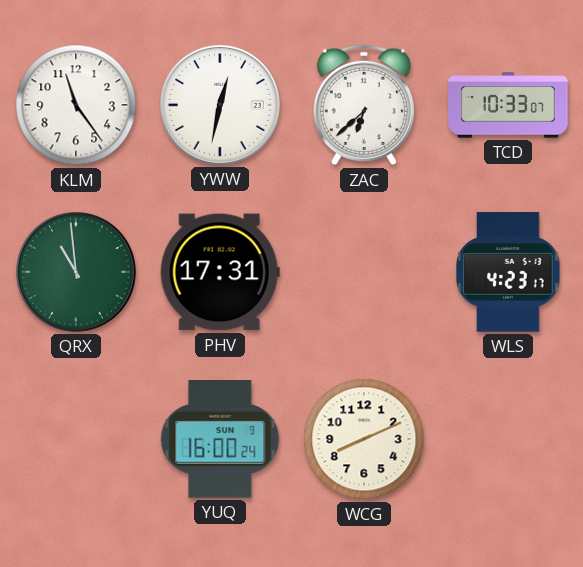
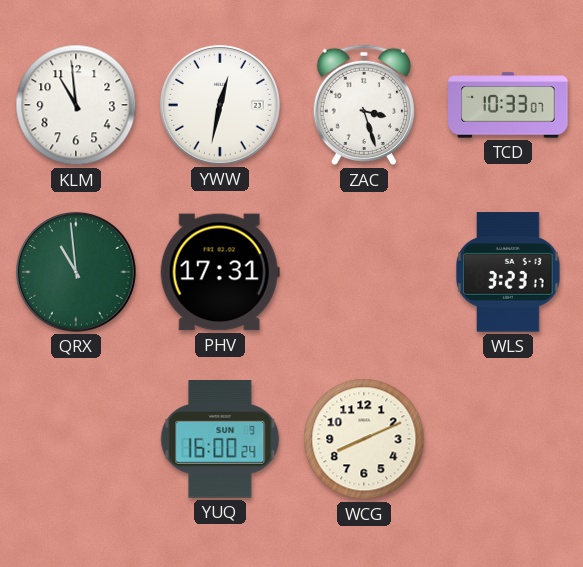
KLM: 11:24 -> 10:59
ZAC: 6:38 -> 3:27
WLS: 4:23 -> 3:23
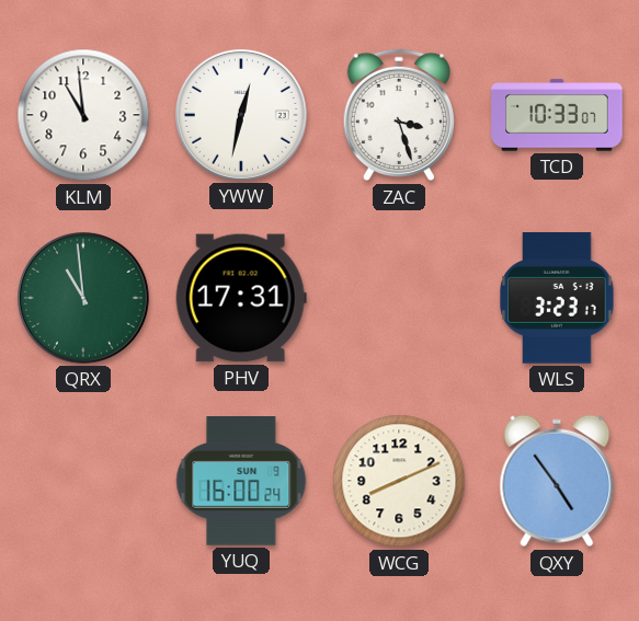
QXY: none -> 4:54
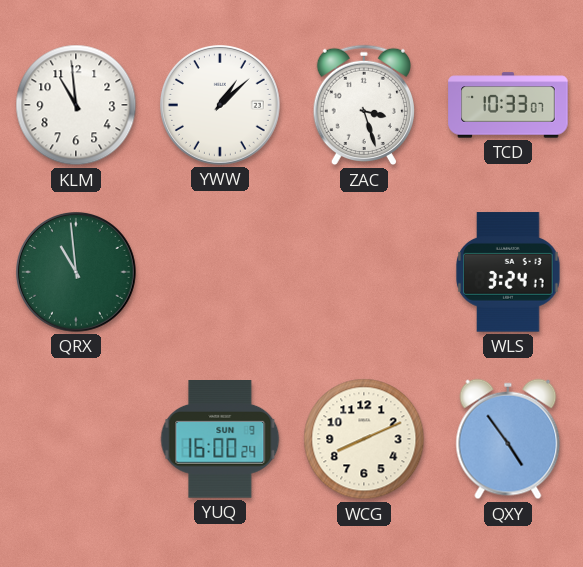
YWW: 12:32 -> 1:08
PHV: 17:31 -> none
WLS: 3:23 -> 3:24
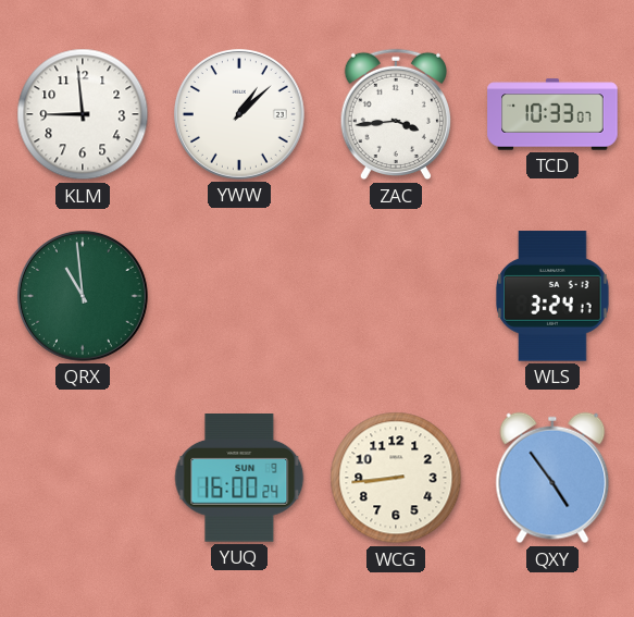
KLM: 10:59 -> 8:59
ZAC: 3:27 -> 3:44
WCG: 8:11 -> 8:44
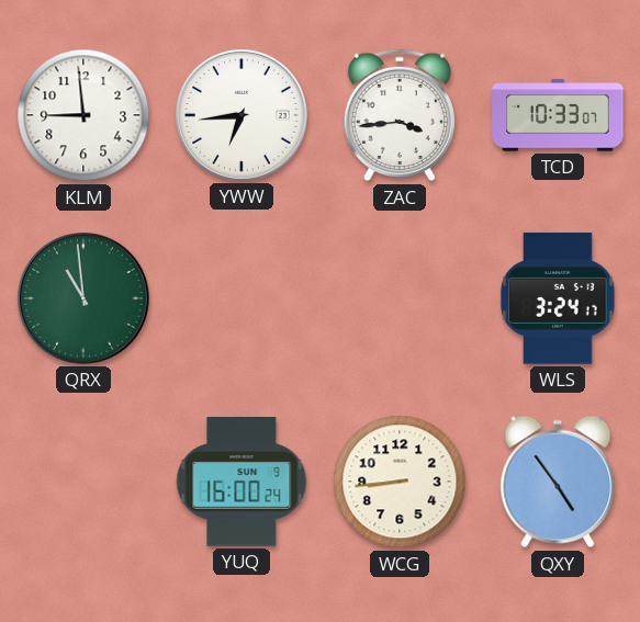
YWW: 1:08 -> 6:44
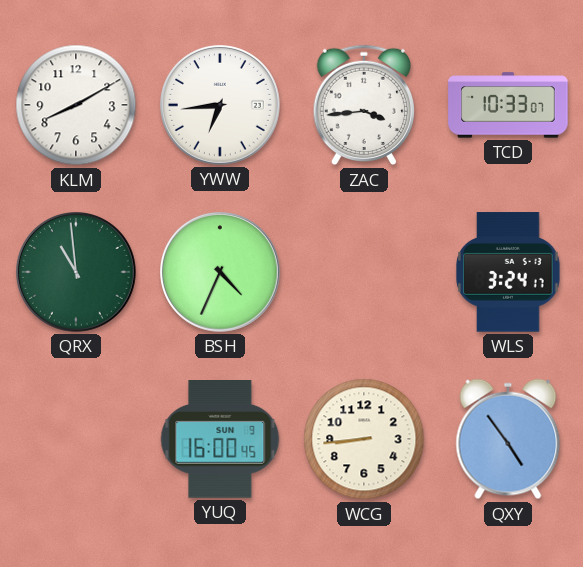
KLM: 8:59 -> 8:10
BSH: none -> 4:34
YUQ: 16:00:24 -> 16:00:45
